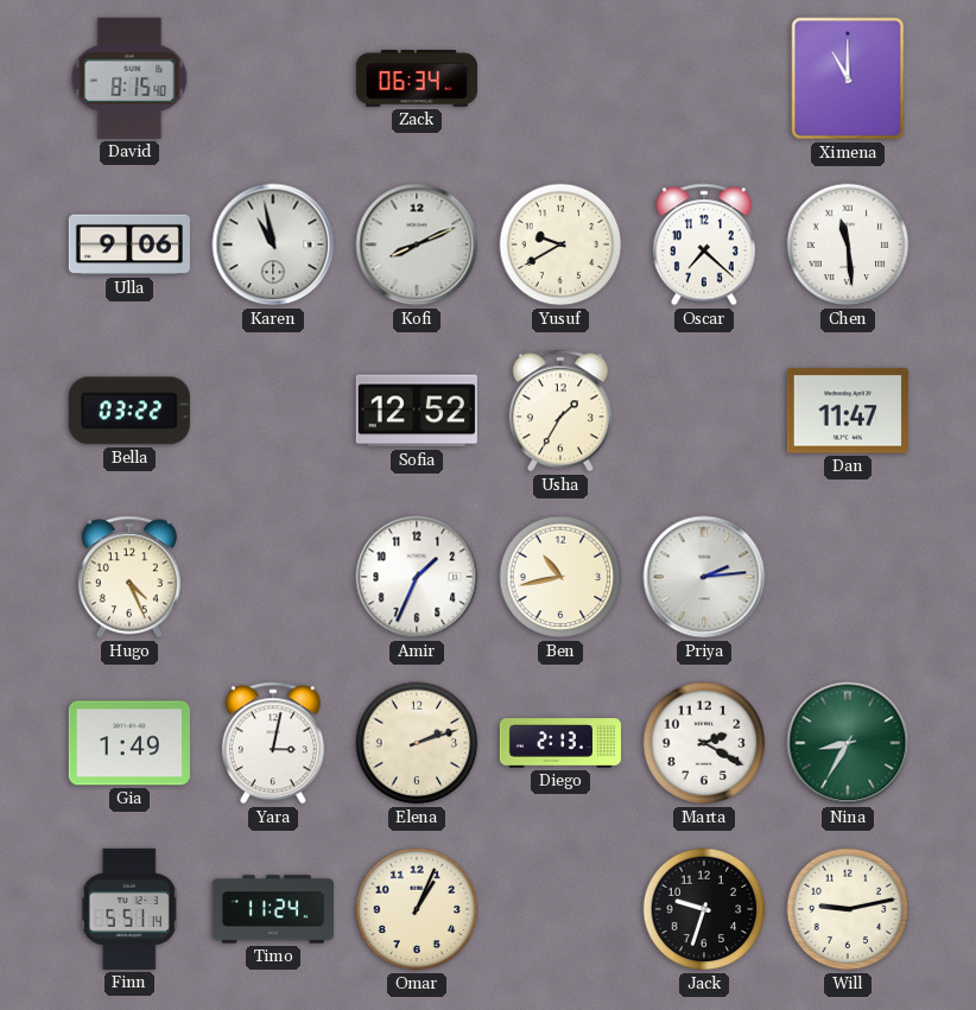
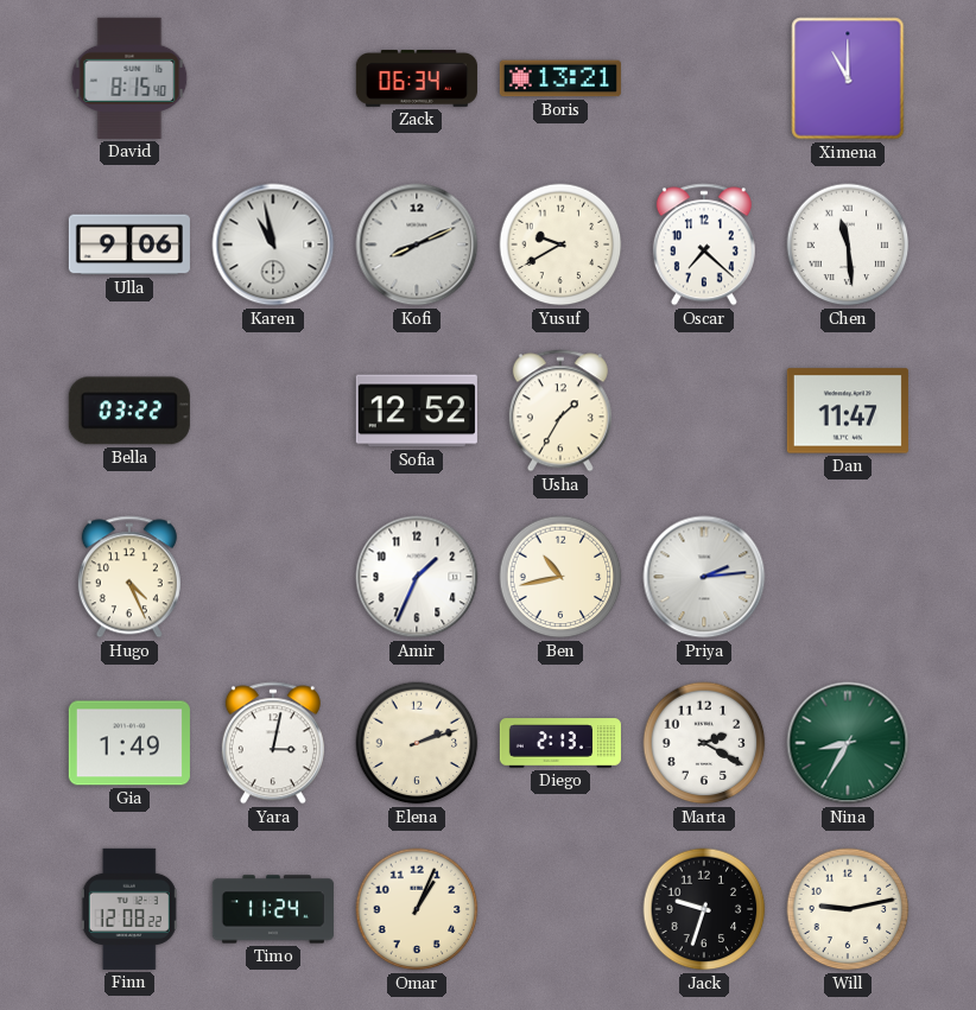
Boris: none -> 13:21
Finn: 5:51 -> 12:08
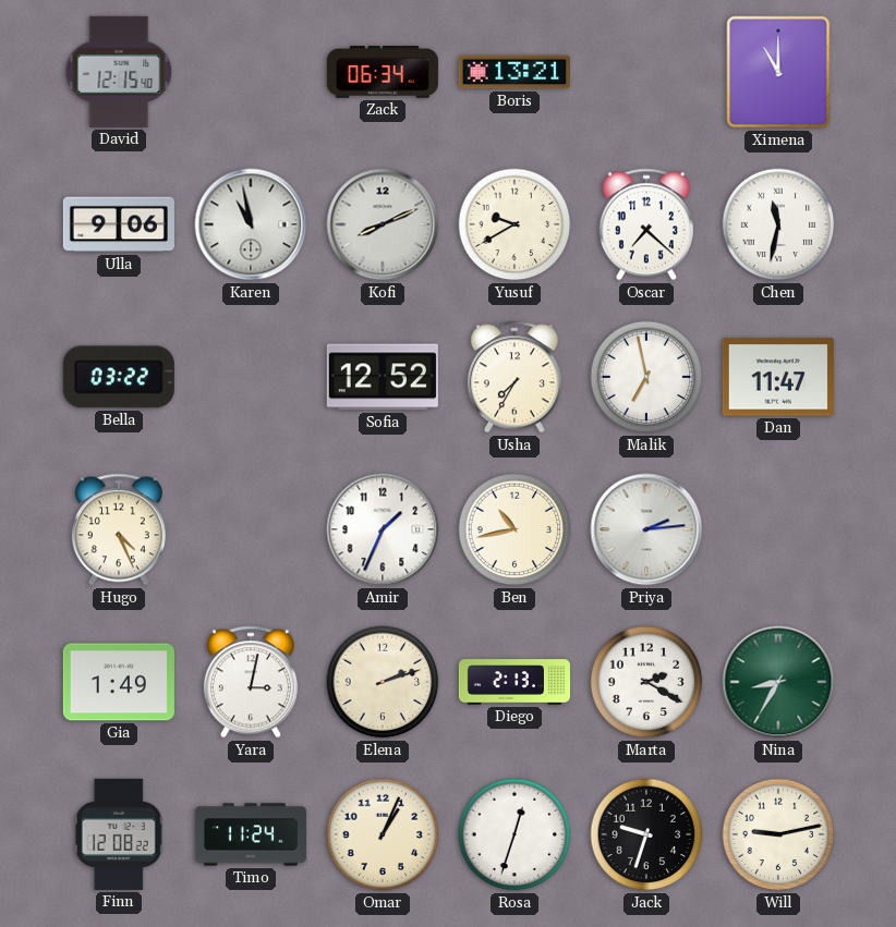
David: 8:15 -> 12:15
Chen: 11:29 -> 11:32
Usha: 1:35 -> 7:35
Malik: none -> 6:58
Rosa: none -> 12:33
